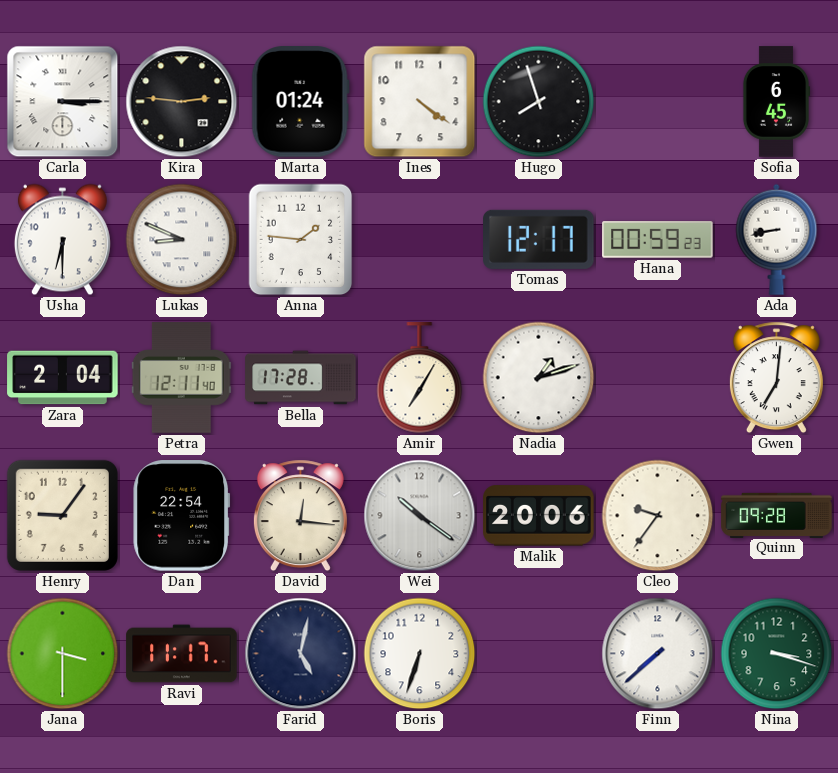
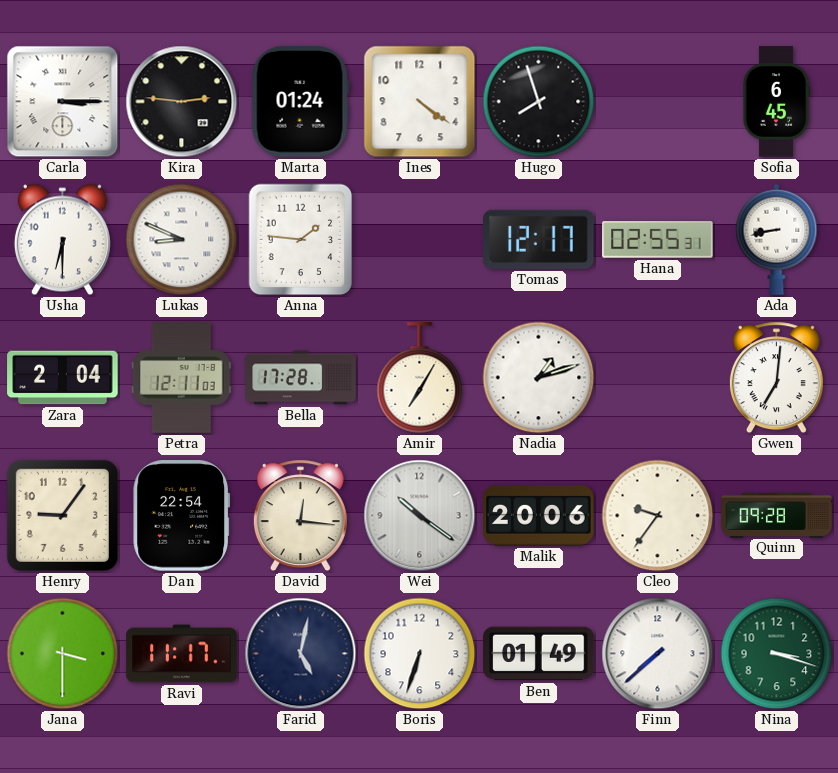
Hana: 00:59 -> 02:55
Petra: 12:11:40 -> 12:11:03
Ben: none -> 01:49
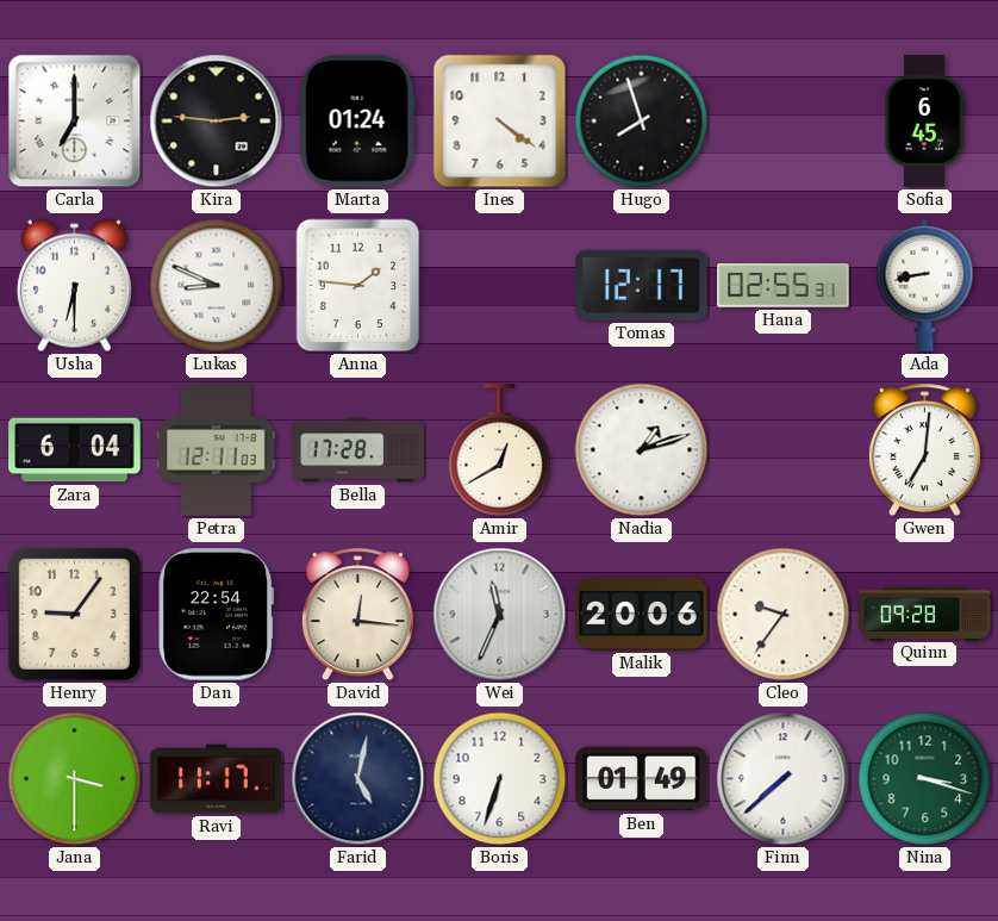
Carla: 3:15 -> 7:00
Zara: 2:04 -> 6:04
Amir: 7:05 -> 12:40
Wei: 10:21 -> 11:34
